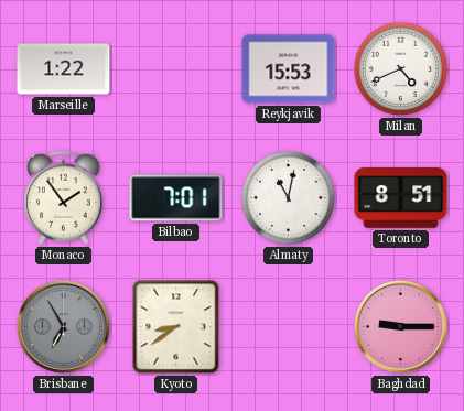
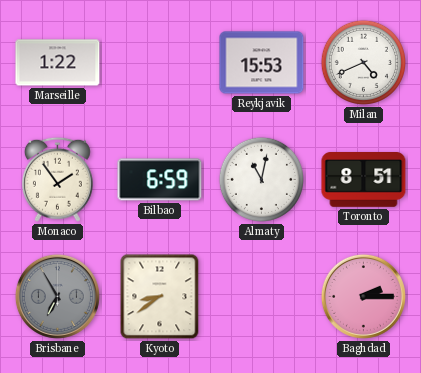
Bilbao: 7:01 -> 6:59
Baghdad: 9:15 -> 2:15
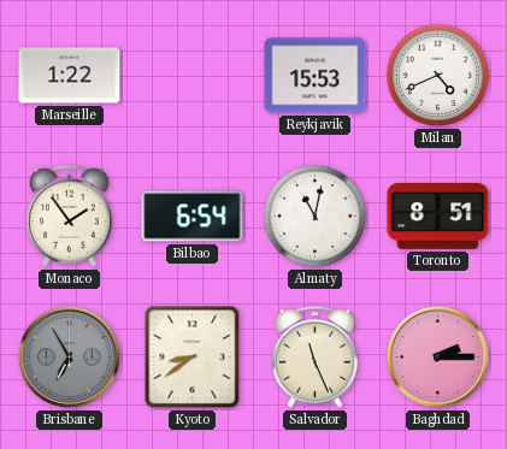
Bilbao: 6:59 -> 6:54
Salvador: none -> 11:26
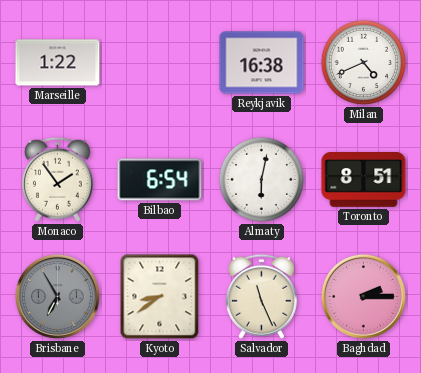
Reykjavik: 15:53 -> 16:38
Almaty: 11:02 -> 6:02
